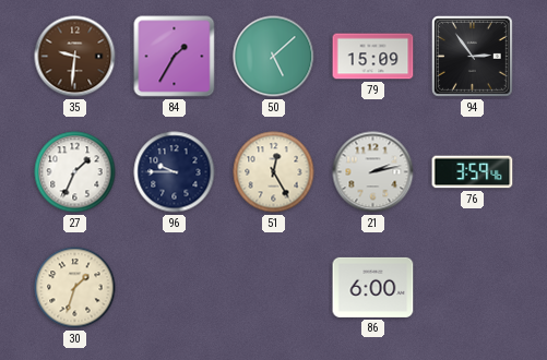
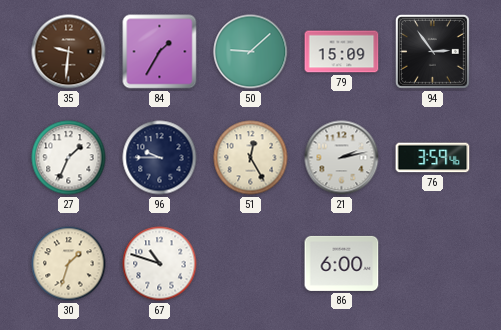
50: 5:08 -> 9:08
67: none -> 10:48
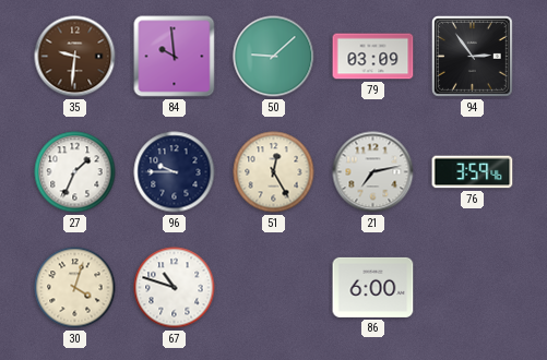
84: 1:35 -> 9:59
79: 15:09 -> 03:09
21: 2:13 -> 7:13
30: 1:33 -> 4:03
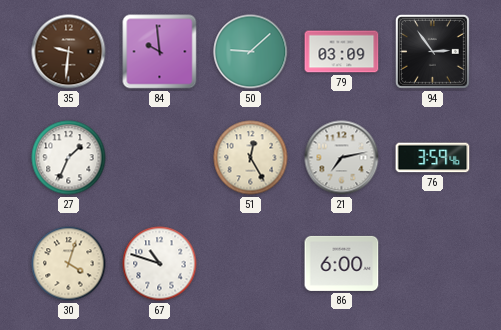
96: 9:45 -> none
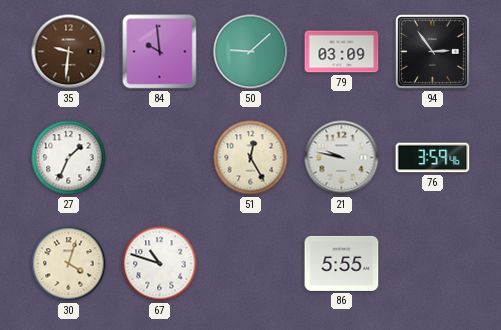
21: 7:13 -> 9:47
86: 6:00 -> 5:55
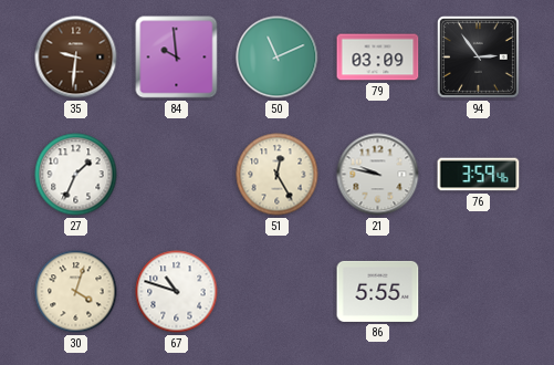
50: 9:08 -> 11:11
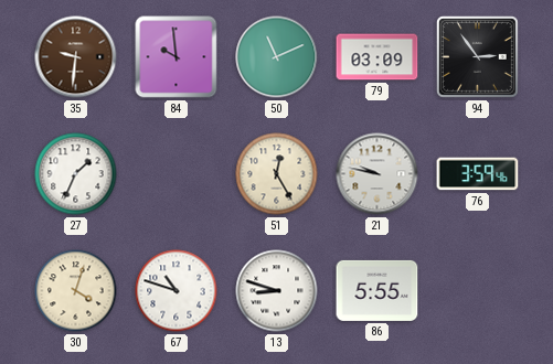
13: none -> 8:48
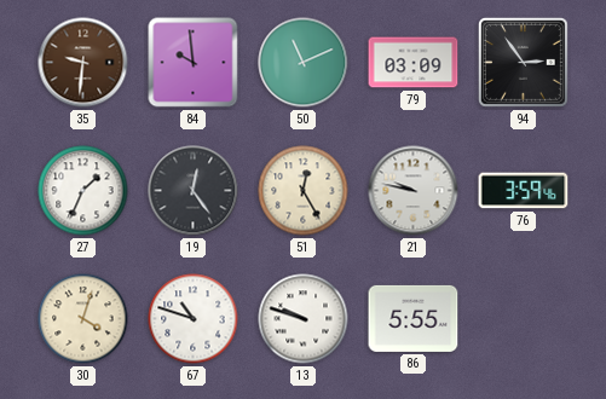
19: none -> 12:24
13: 8:48 -> 9:48
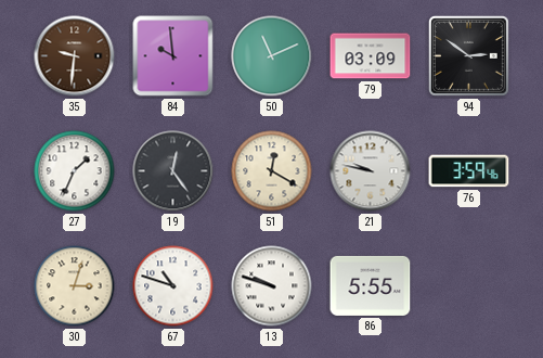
94: 2:54 -> 2:51
51: 12:25 -> 12:20
30: 4:03 -> 3:03
